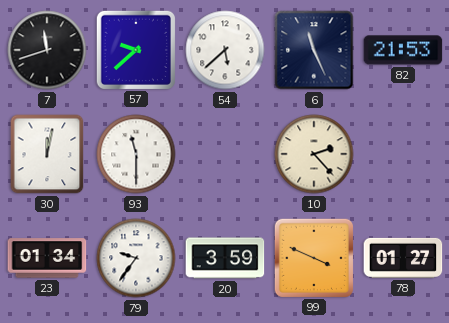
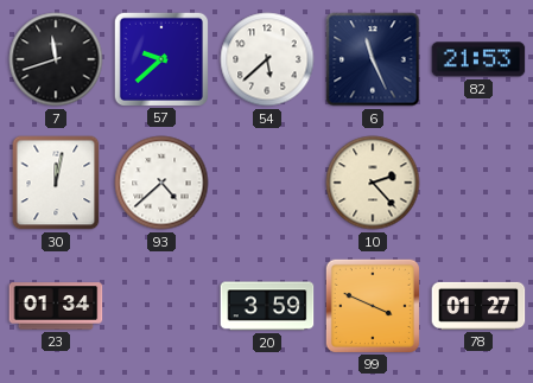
93: 11:30 -> 4:38
79: 9:36 -> none
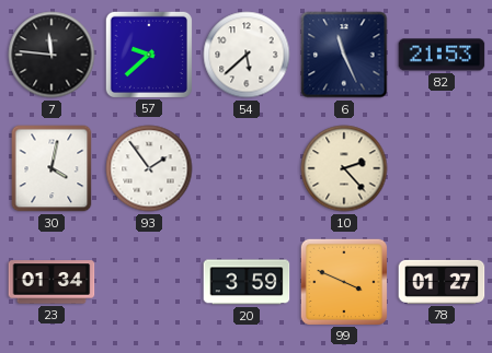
7: 11:42 -> 11:46
30: 12:02 -> 4:02
93: 4:38 -> 1:54
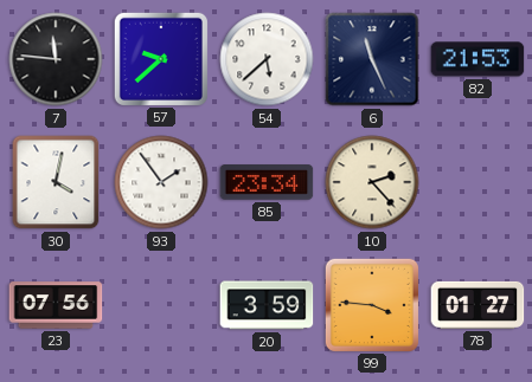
85: none -> 23:34
23: 01:34 -> 07:56
99: 3:49 -> 3:46
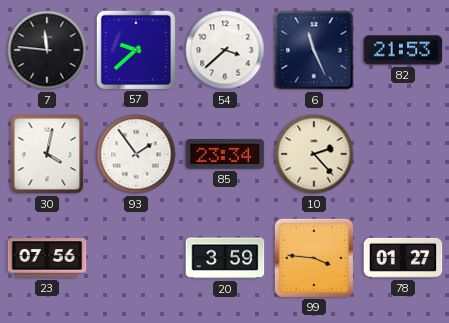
54: 5:38 -> 3:38
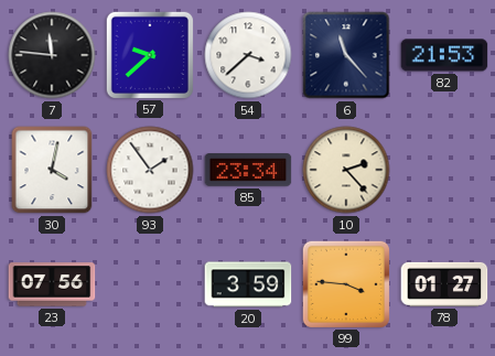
6: 11:26 -> 11:23
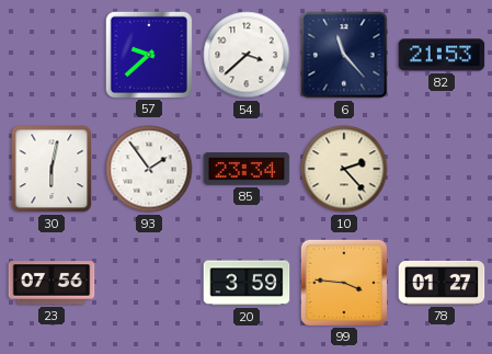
7: 11:46 -> none
30: 4:02 -> 6:02
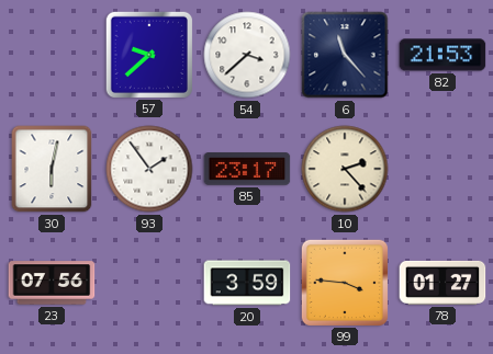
85: 23:34 -> 23:17
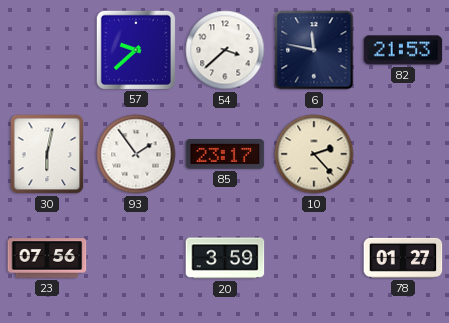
6: 11:23 -> 11:47
99: 3:46 -> none
